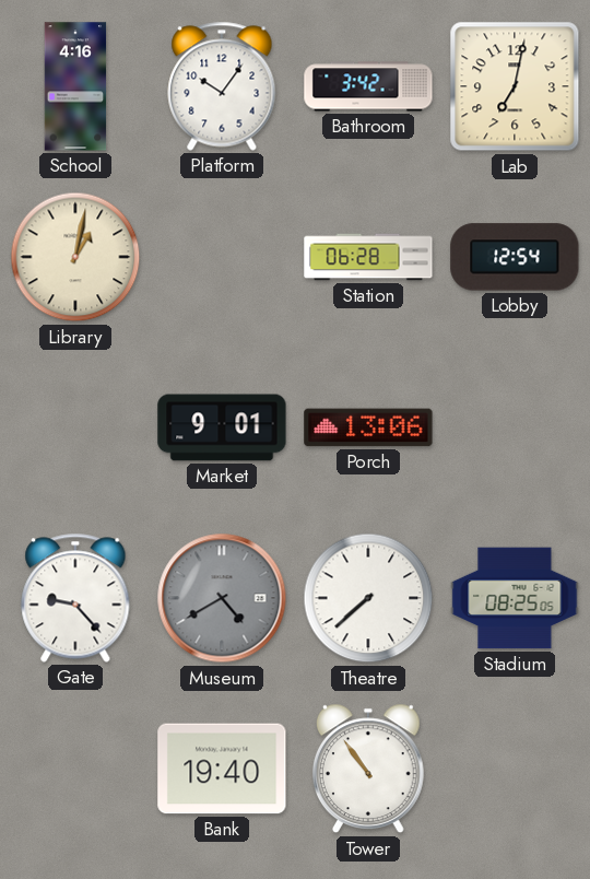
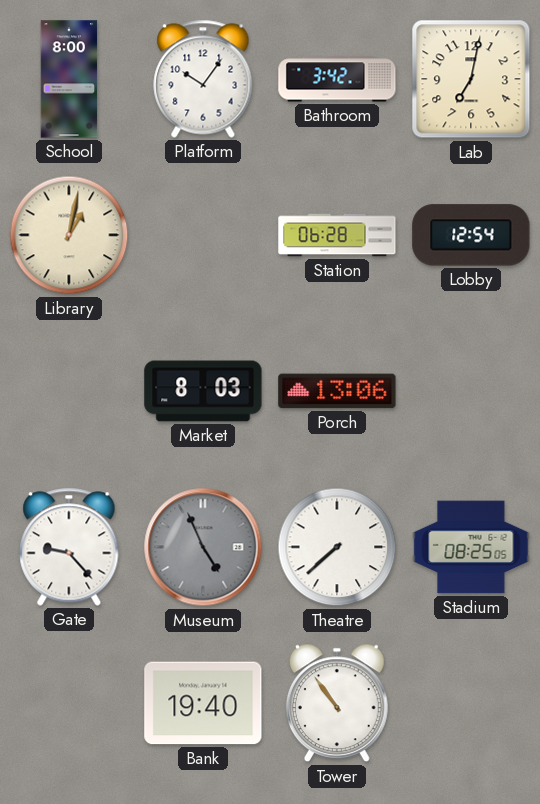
School: 4:16 -> 8:00
Market: 9:01 -> 8:03
Museum: 4:40 -> 4:56
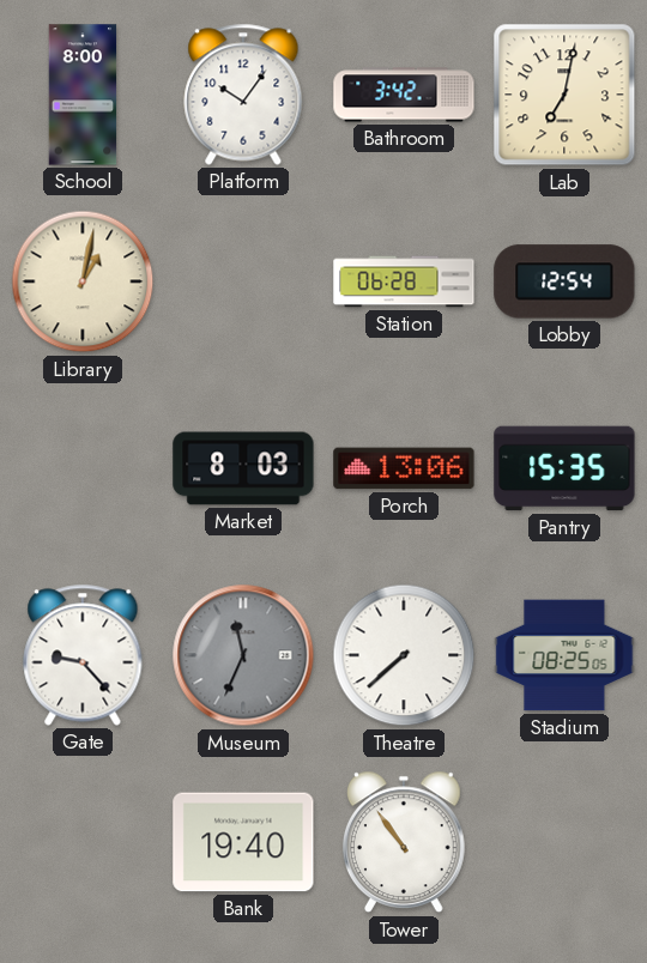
Pantry: none -> 15:35
Museum: 4:56 -> 11:34
